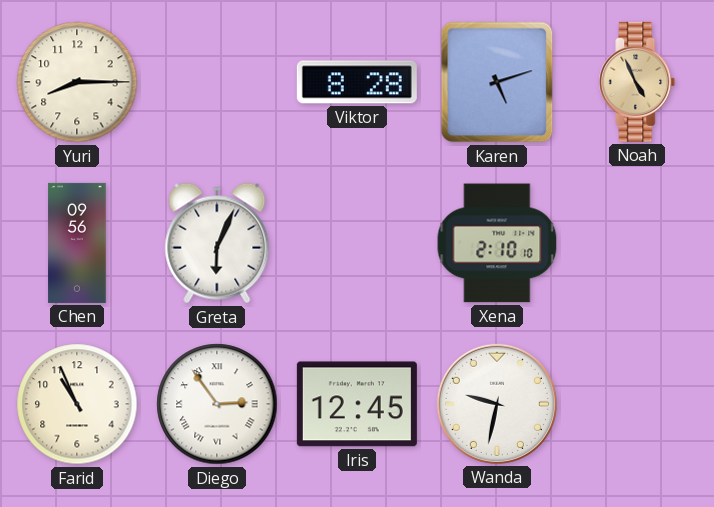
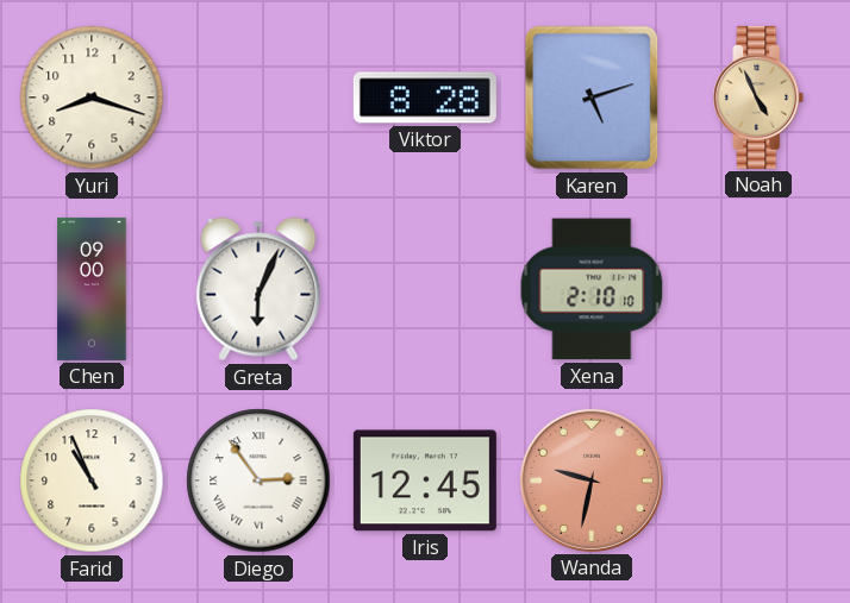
Yuri: 8:15 -> 8:18
Chen: 09:56 -> 09:00
Wanda dial: white -> salmon
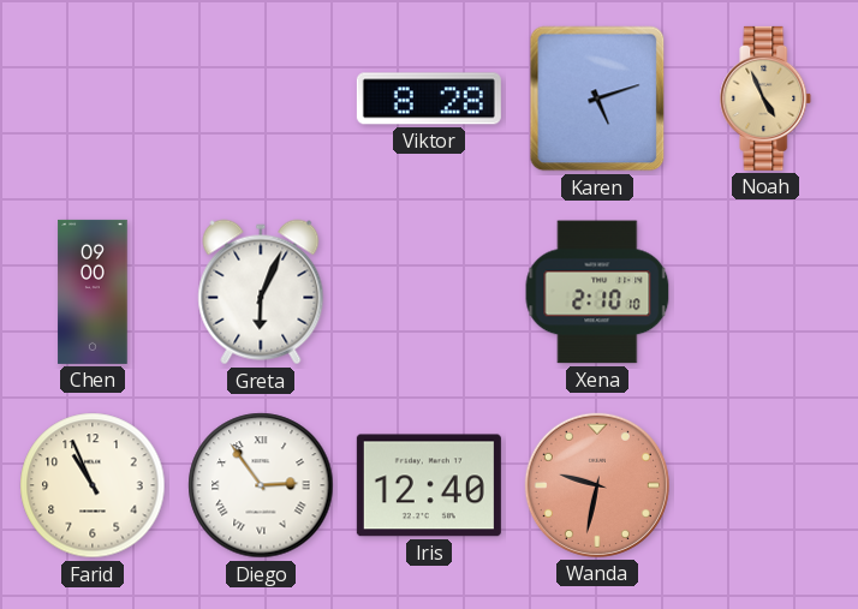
Yuri: 8:18 -> none
Iris: 12:45 -> 12:40
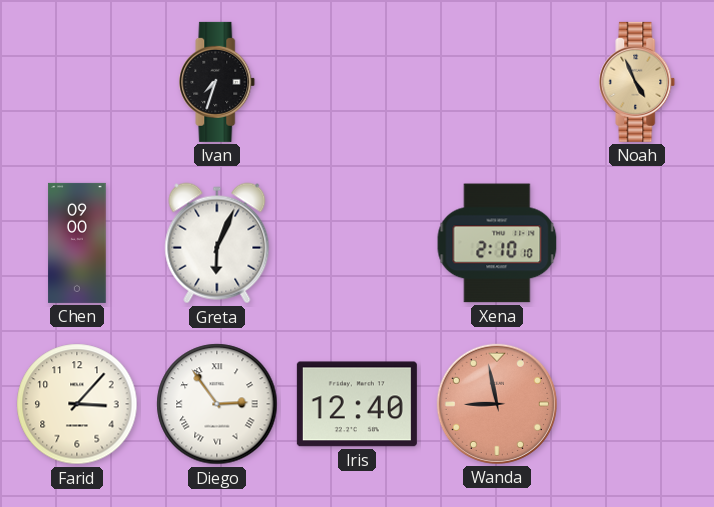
Ivan: none -> 7:33
Viktor: 8:28 -> none
Karen: 5:12 -> none
Farid: 10:56 -> 3:07
Wanda: 9:32 -> 8:58
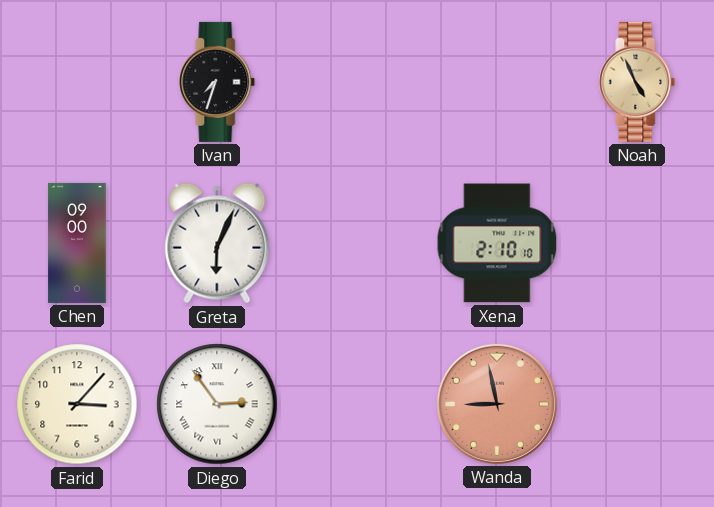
Iris: 12:40 -> none
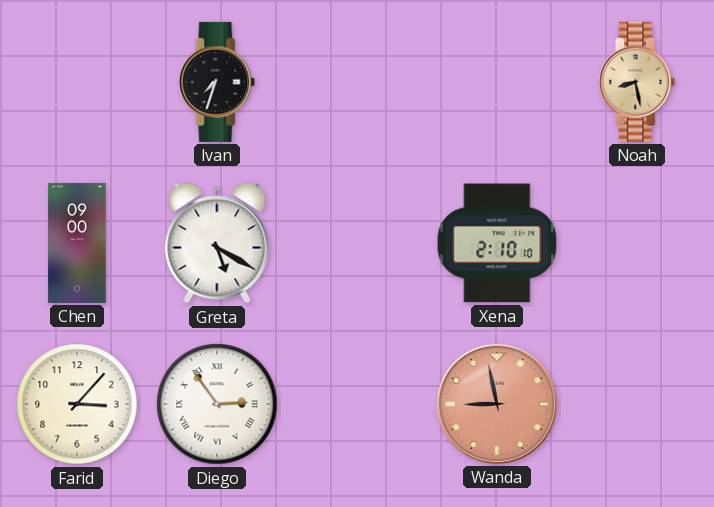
Noah: 4:56 -> 8:28
Greta: 6:04 -> 5:20
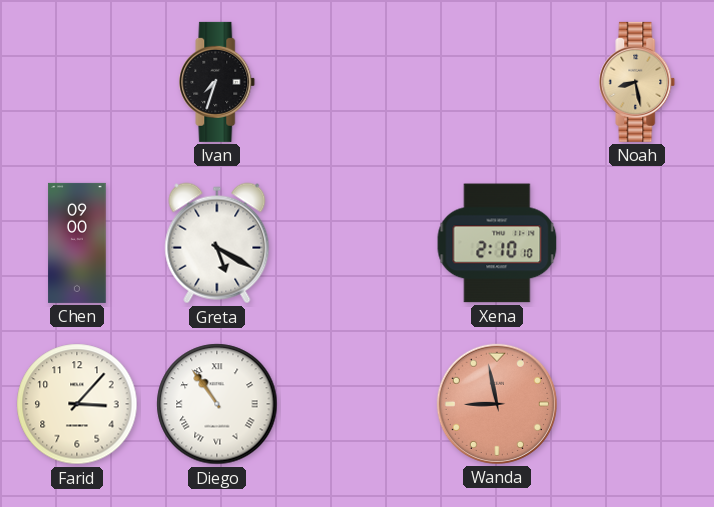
Diego: 2:54 -> 10:54
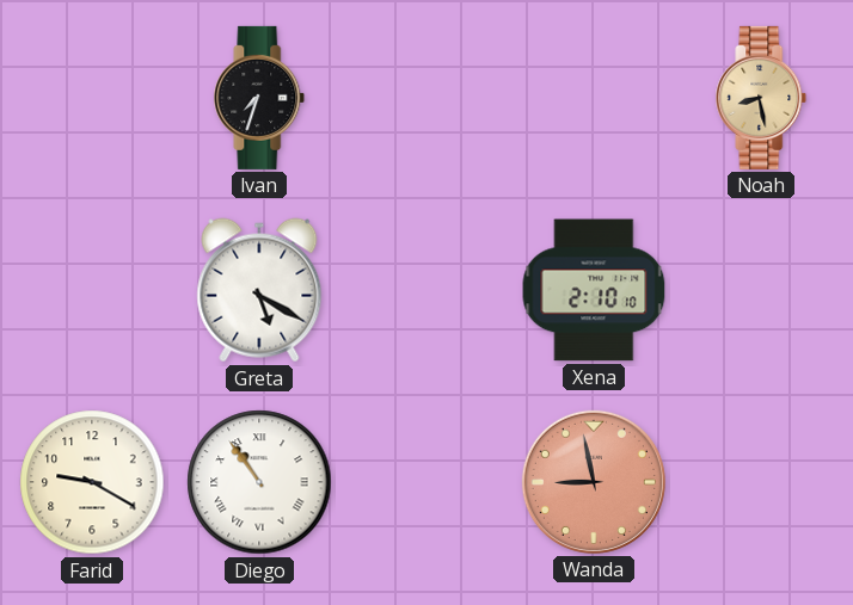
Chen: 09:00 -> none
Farid: 3:07 -> 9:20
